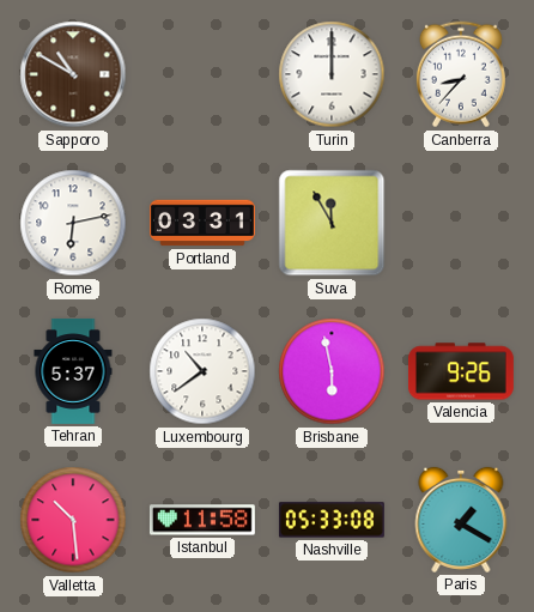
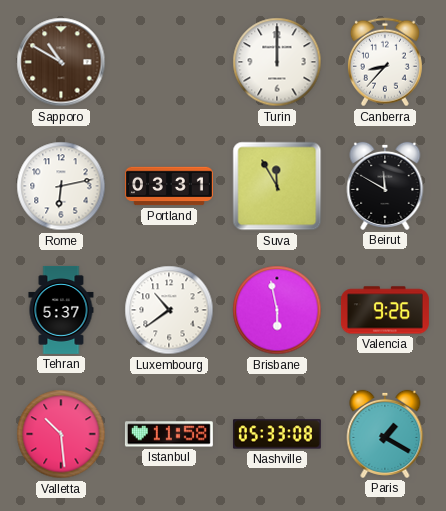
Beirut: none -> 11:50
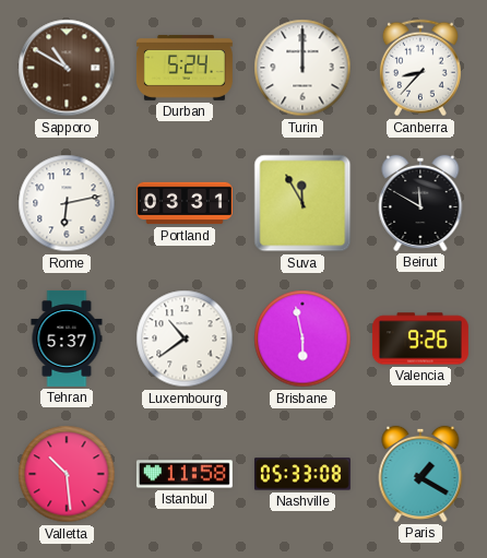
Durban: none -> 5:24
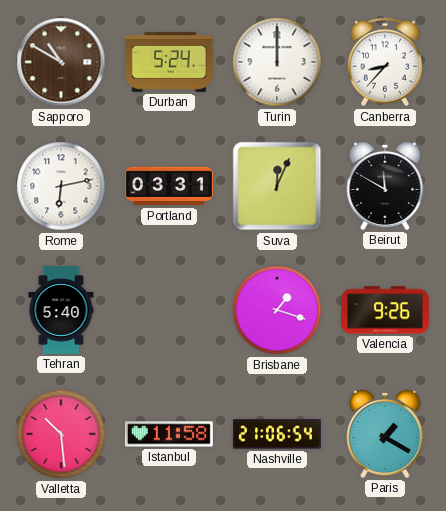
Suva: 11:55 -> 12:04
Tehran: 5:37 -> 5:40
Luxembourg: 10:39 -> none
Brisbane: 5:58 -> 1:18
Nashville: 05:33 -> 21:06
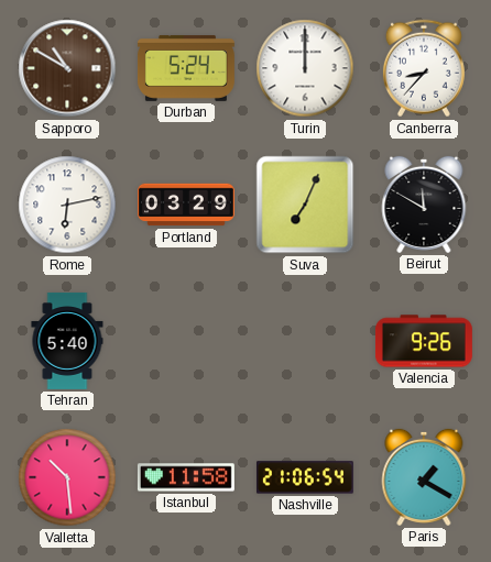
Portland: 03:31 -> 03:29
Suva: 12:04 -> 7:04
Brisbane: 1:18 -> none
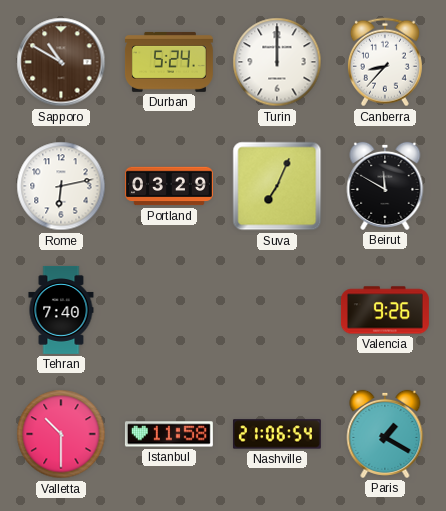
Tehran: 5:40 -> 7:40
Valletta: 10:29 -> 10:30
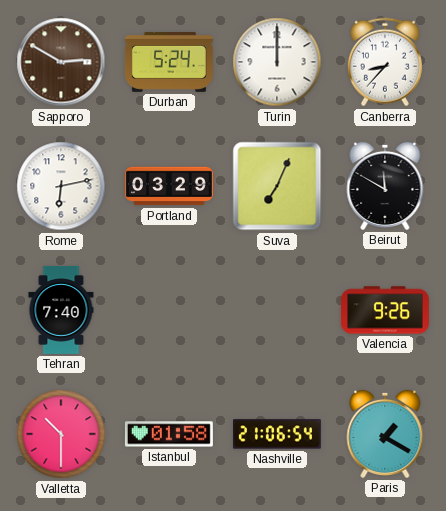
Sapporo: 10:50 -> 2:50
Istanbul: 11:58 -> 01:58
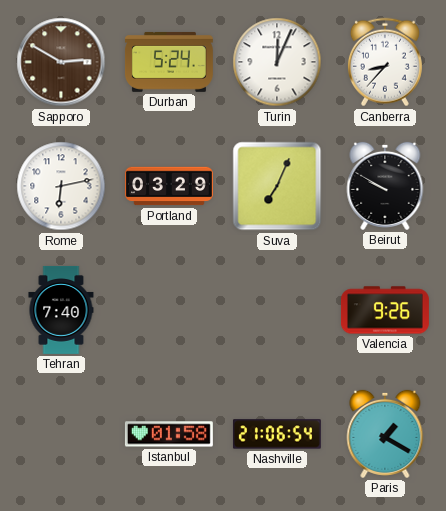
Turin: 12:00 -> 12:04
Beirut: 11:50 -> 9:50
Valletta: 10:30 -> none
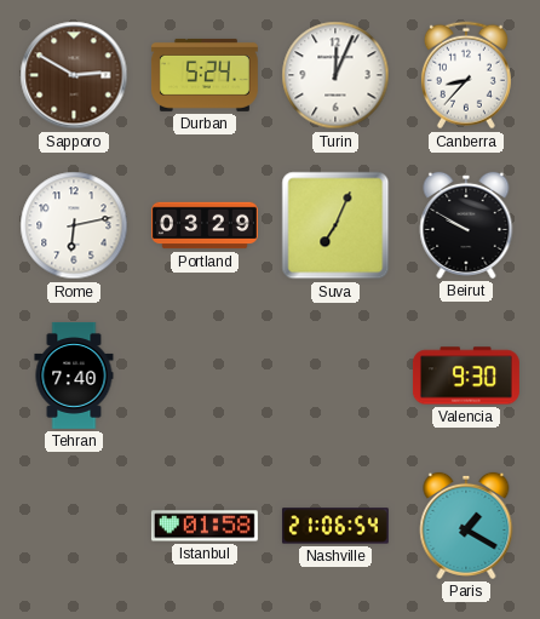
Valencia: 9:26 -> 9:30
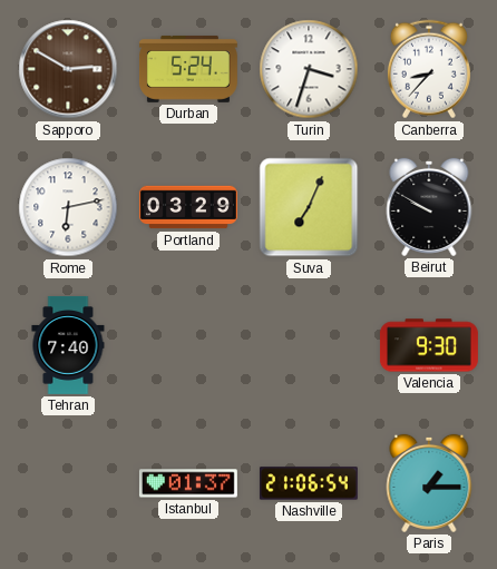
Turin: 12:04 -> 3:33
Istanbul: 01:58 -> 01:37
Paris: 1:20 -> 1:15
